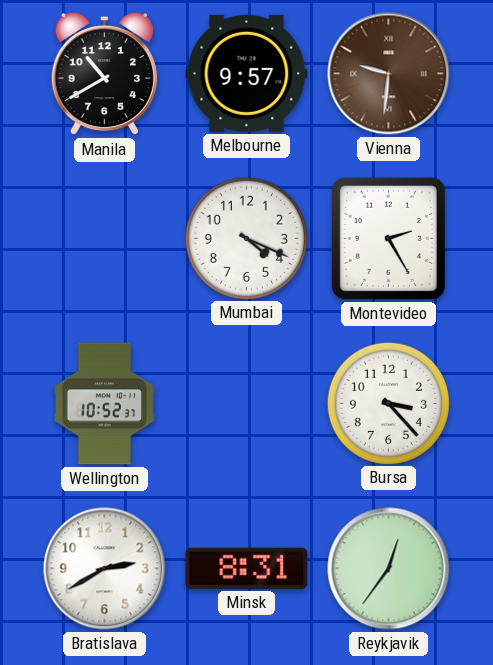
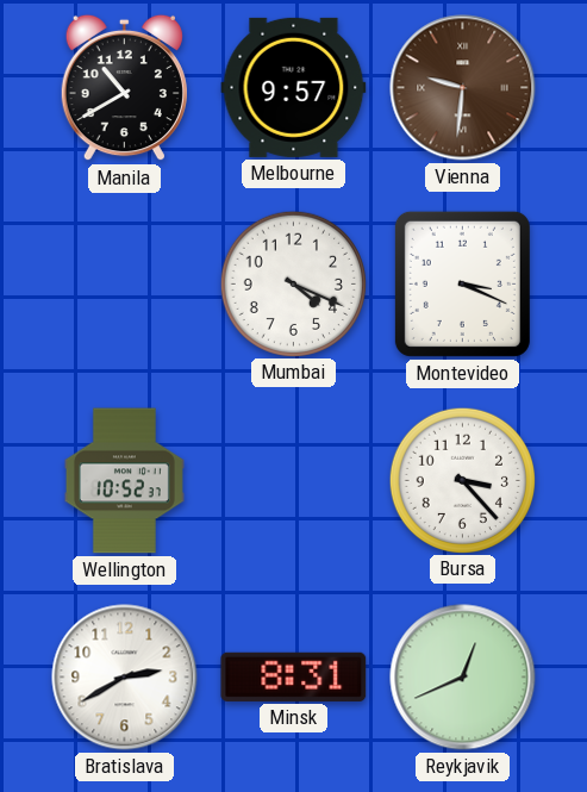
Montevideo: 2:25 -> 3:19
Reykjavik: 12:36 -> 12:41
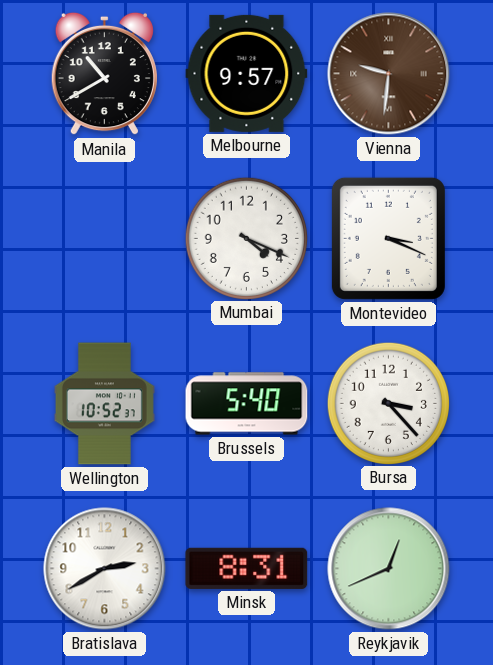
Brussels: none -> 5:40
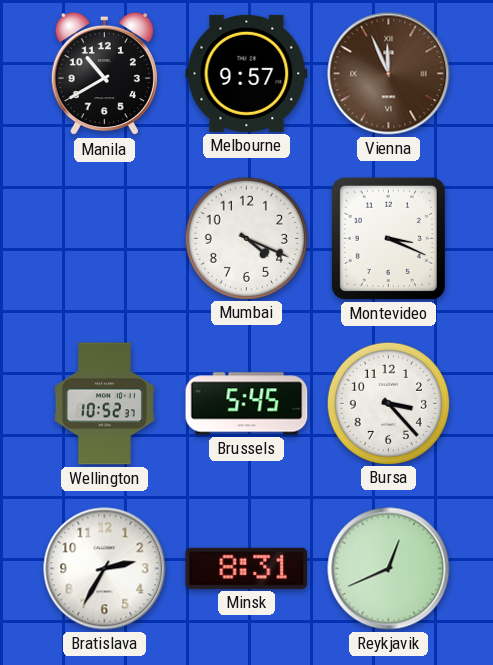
Vienna: 9:31 -> 11:56
Brussels: 5:40 -> 5:45
Bratislava: 2:40 -> 2:35
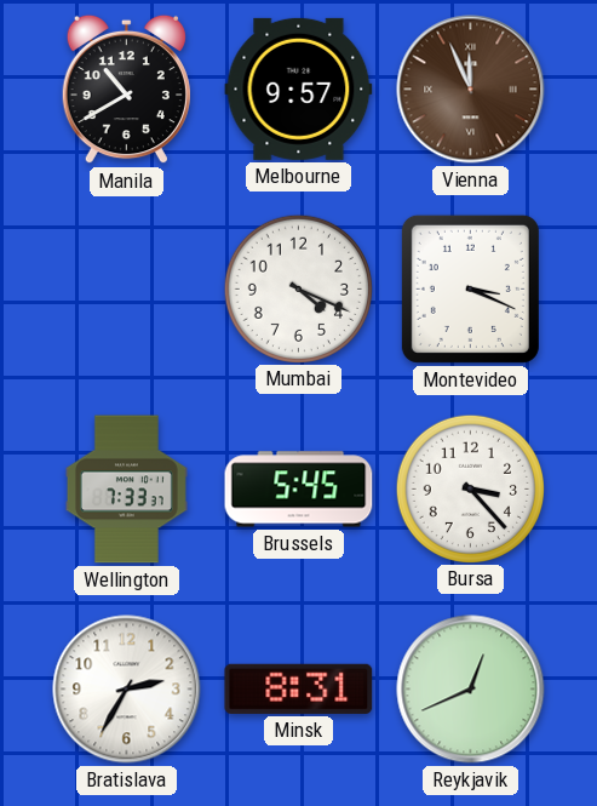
Wellington: 10:52 -> 7:33
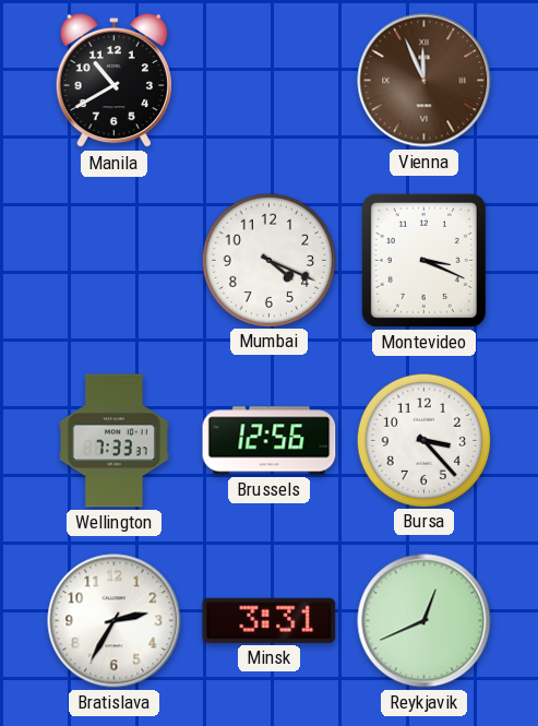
Melbourne: 9:57 -> none
Brussels: 5:45 -> 12:56
Minsk: 8:31 -> 3:31
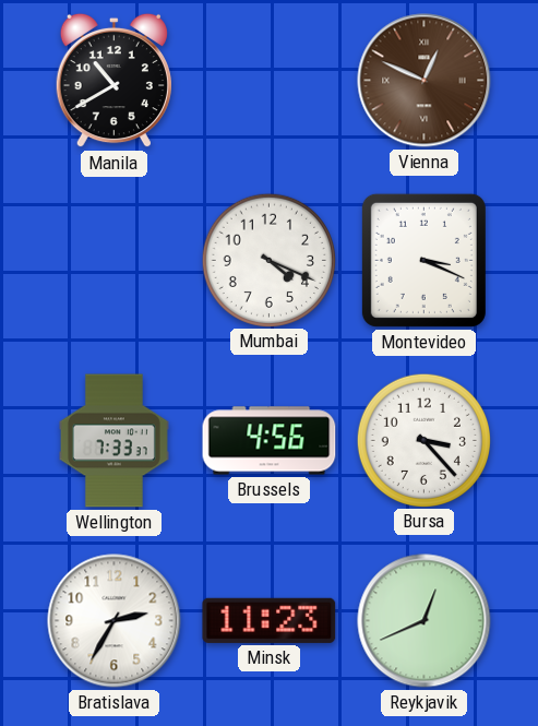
Vienna: 11:56 -> 12:49
Brussels: 12:56 -> 4:56
Minsk: 3:31 -> 11:23
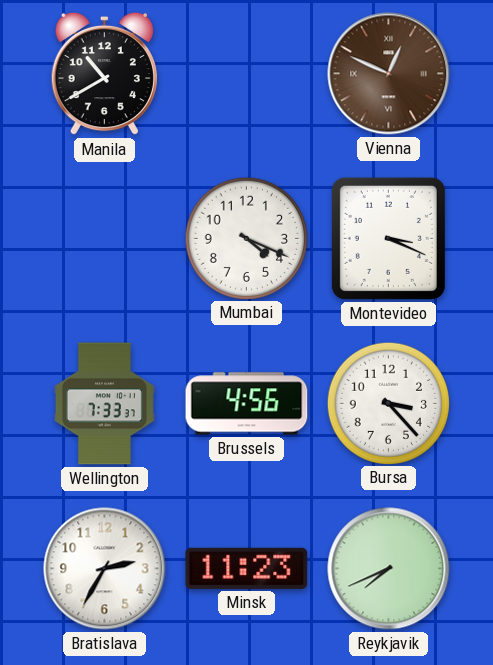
Reykjavik: 12:41 -> 7:41
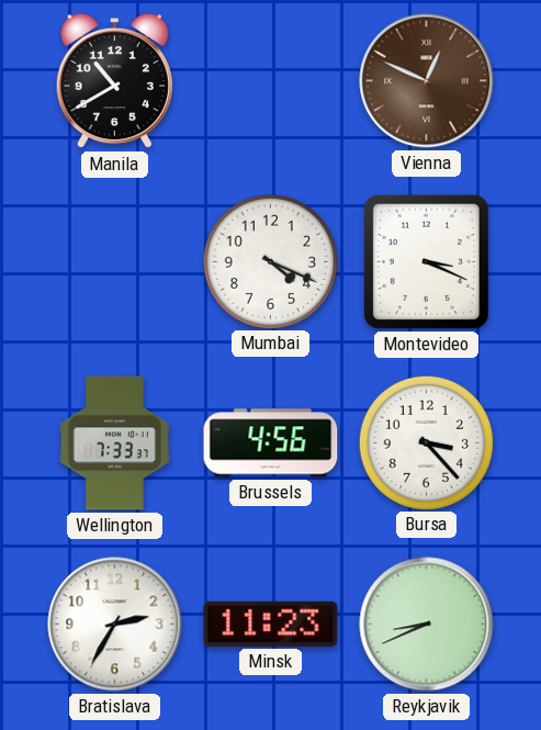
Reykjavik: 7:41 -> 8:41
